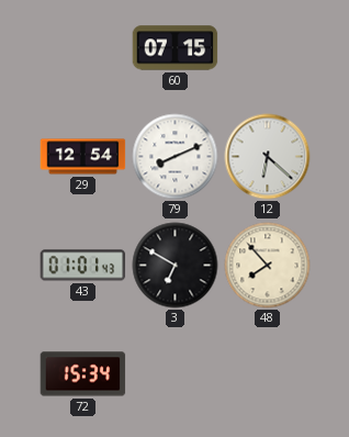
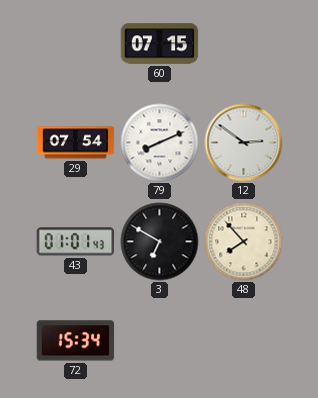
29: 12:54 -> 07:54
12: 6:22 -> 2:51
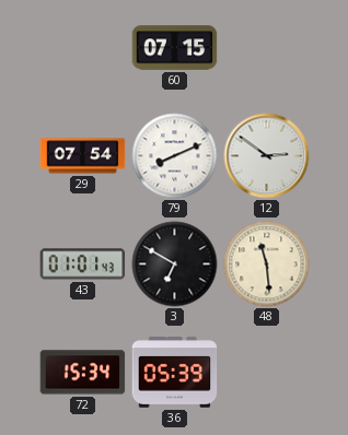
48: 7:53 -> 11:29
36: none -> 05:39
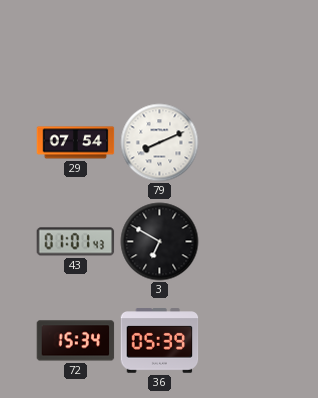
60: 07:15 -> none
12: 2:51 -> none
48: 11:29 -> none
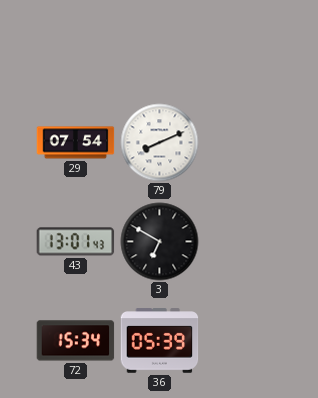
43: 01:01 -> 13:01
